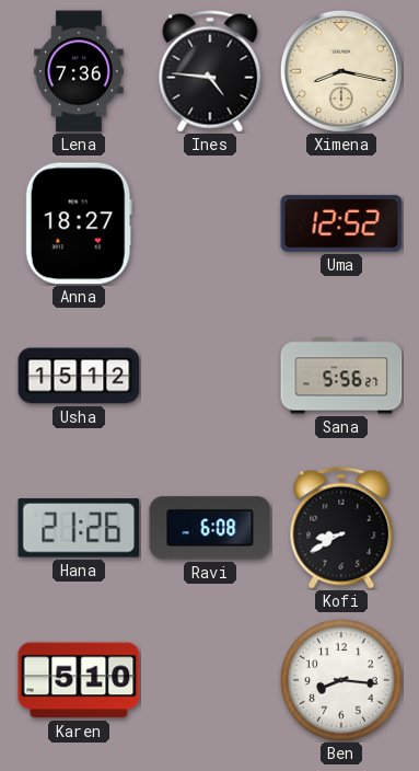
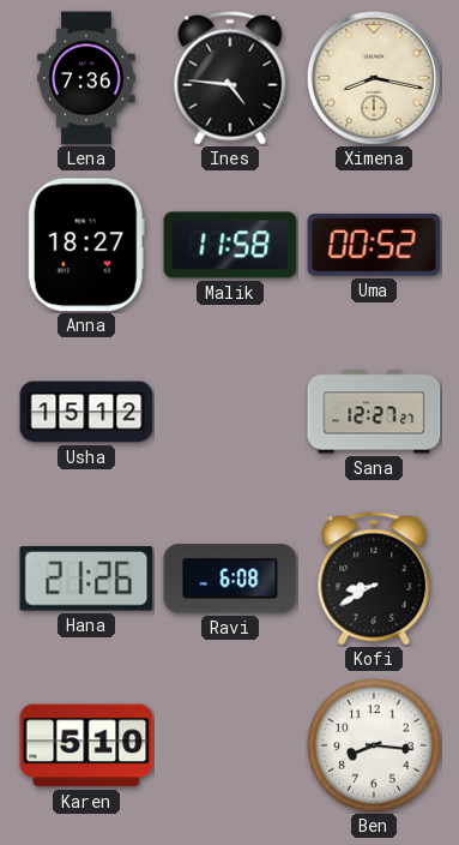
Malik: none -> 11:58
Uma: 12:52 -> 00:52
Sana: 5:56 -> 12:27
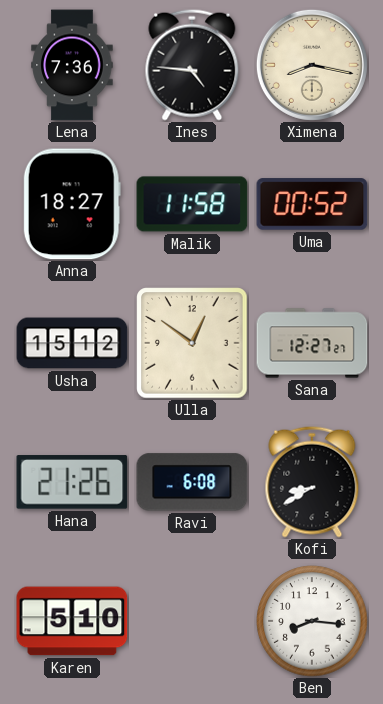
Ulla: none -> 12:51
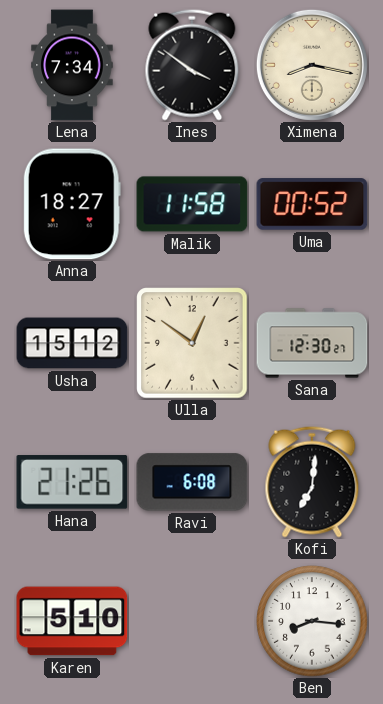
Lena: 7:36 -> 7:34
Ines: 4:46 -> 3:51
Sana: 12:27 -> 12:30
Kofi: 8:40 -> 7:01
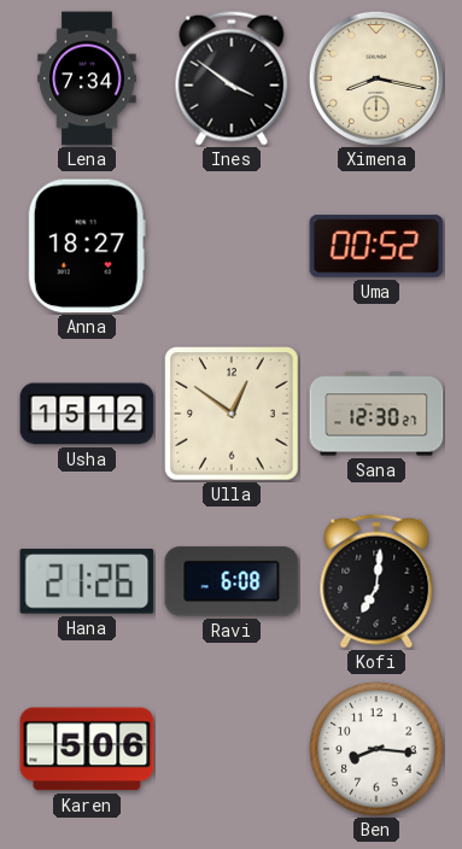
Malik: 11:58 -> none
Karen: 5:10 -> 5:06
